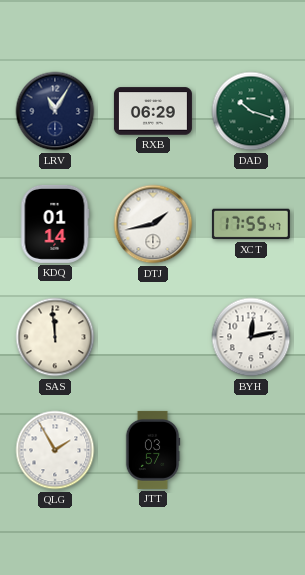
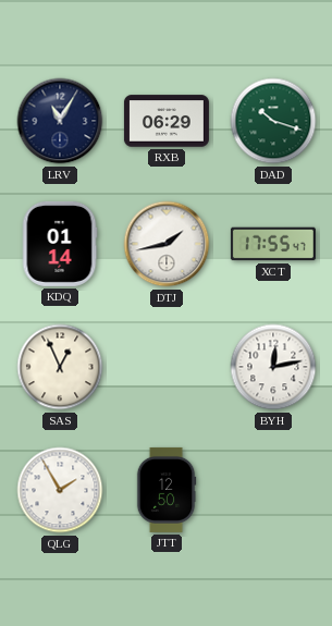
SAS: 11:59 -> 12:56
JTT: 03:57 -> 12:50
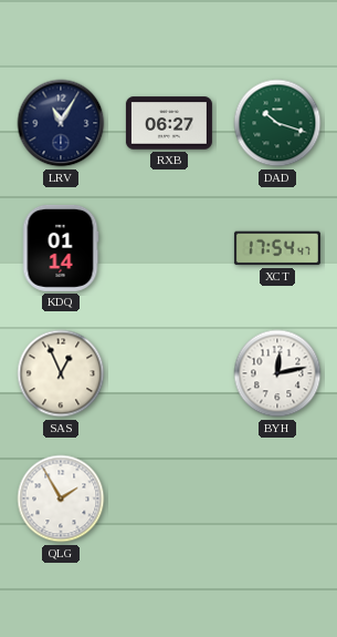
RXB: 06:29 -> 06:27
DTJ: 1:43 -> none
XCT: 17:55 -> 17:54
JTT: 12:50 -> none
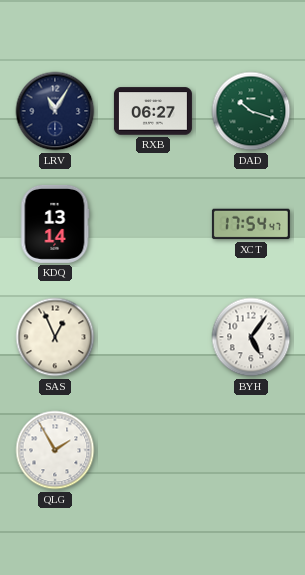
KDQ: 01:14 -> 13:14
BYH: 12:13 -> 5:06
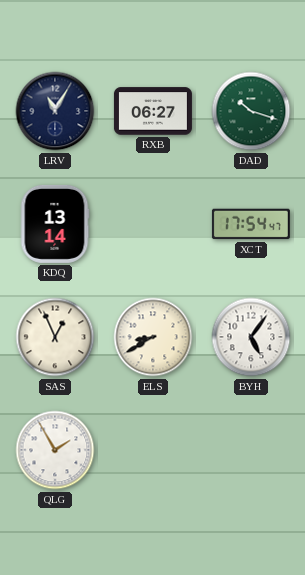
ELS: none -> 8:40
